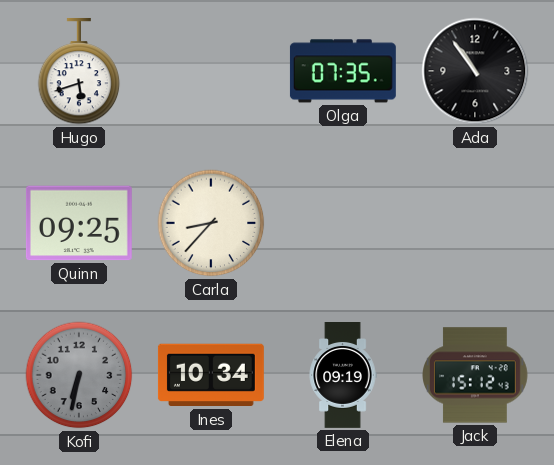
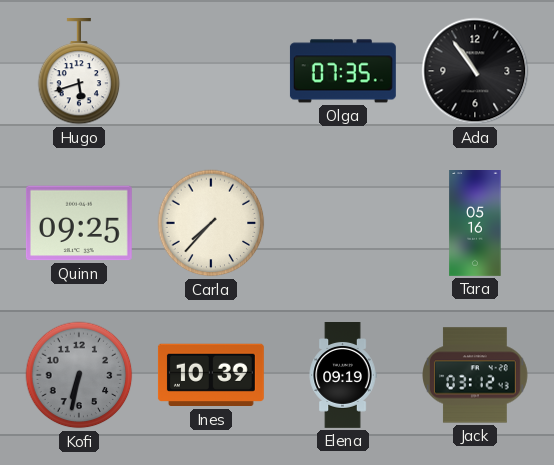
Carla: 8:37 -> 7:37
Tara: none -> 05:16
Ines: 10:34 -> 10:39
Jack: 15:12 -> 03:12
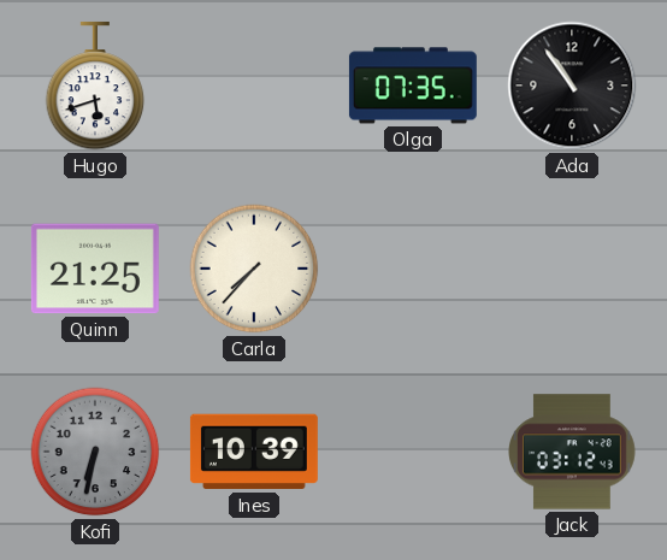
Quinn: 09:25 -> 21:25
Tara: 05:16 -> none
Elena: 09:19 -> none
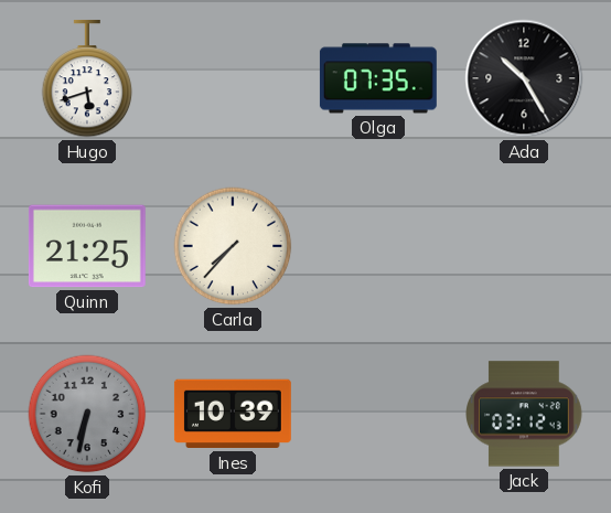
Ada: 10:54 -> 10:25
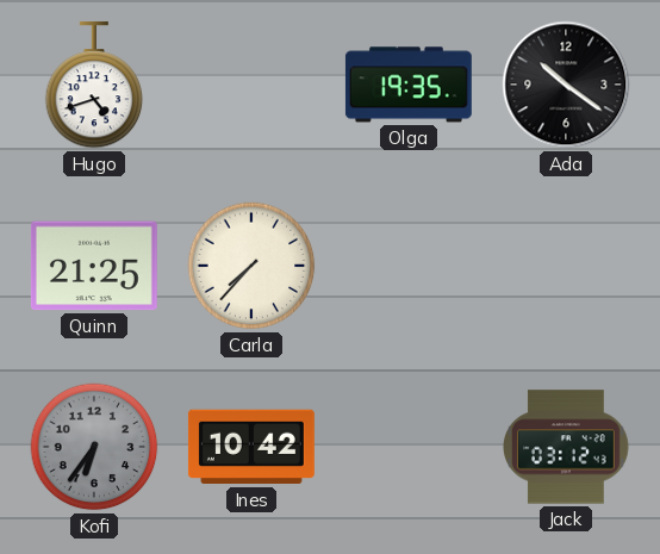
Hugo: 5:42 -> 4:42
Olga: 07:35 -> 19:35
Ada: 10:25 -> 10:21
Kofi: 6:32 -> 6:36
Ines: 10:39 -> 10:42
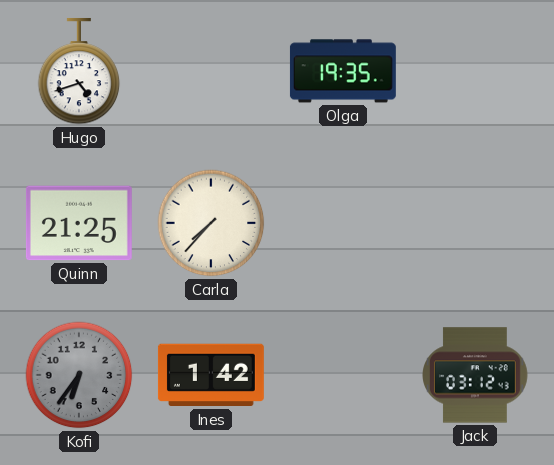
Ada: 10:21 -> none
Ines: 10:42 -> 1:42
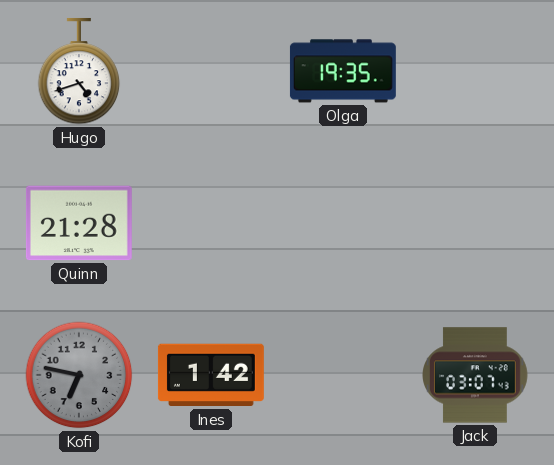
Quinn: 21:25 -> 21:28
Carla: 7:37 -> none
Kofi: 6:36 -> 6:47
Jack: 03:12 -> 03:07
